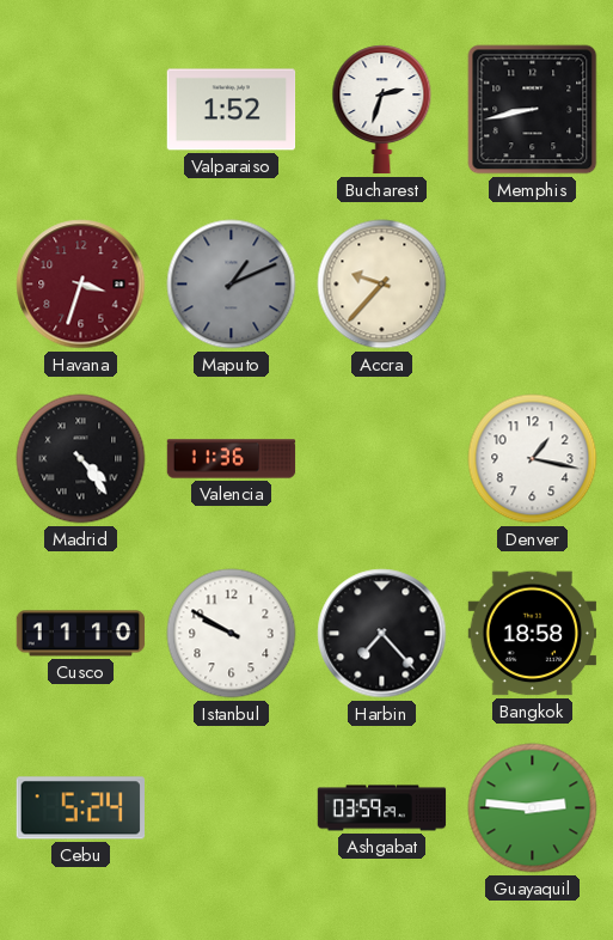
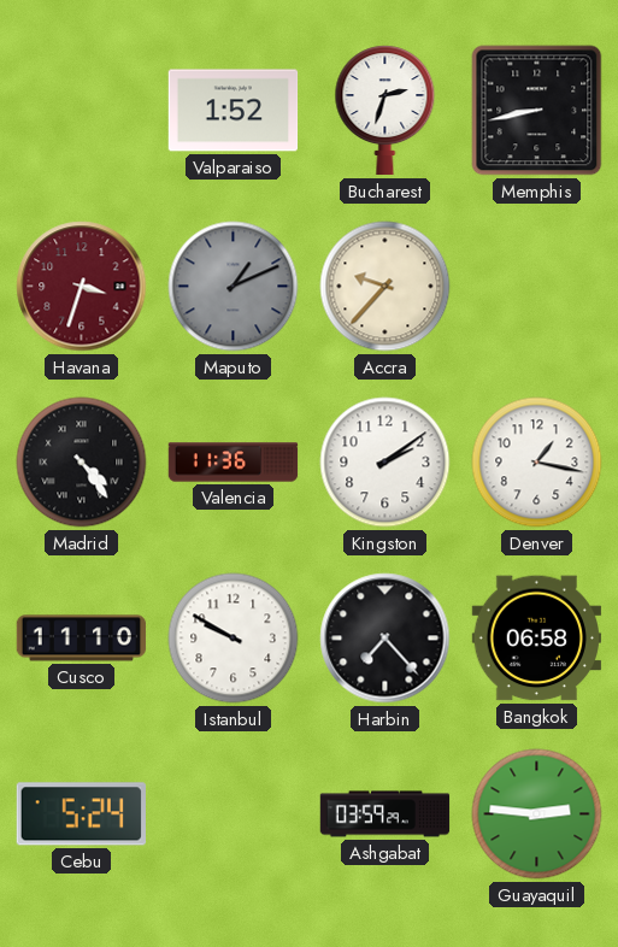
Kingston: none -> 2:09
Bangkok: 18:58 -> 06:58
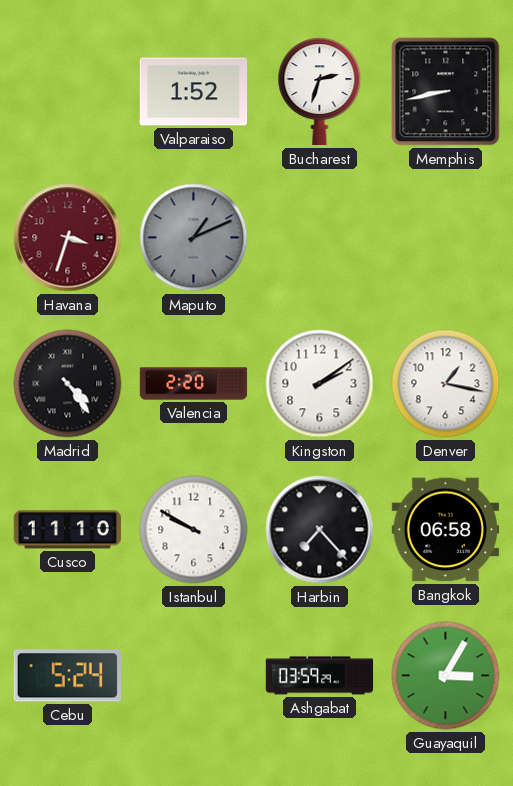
Accra: 9:37 -> none
Valencia: 11:36 -> 2:20
Guayaquil: 2:46 -> 3:05
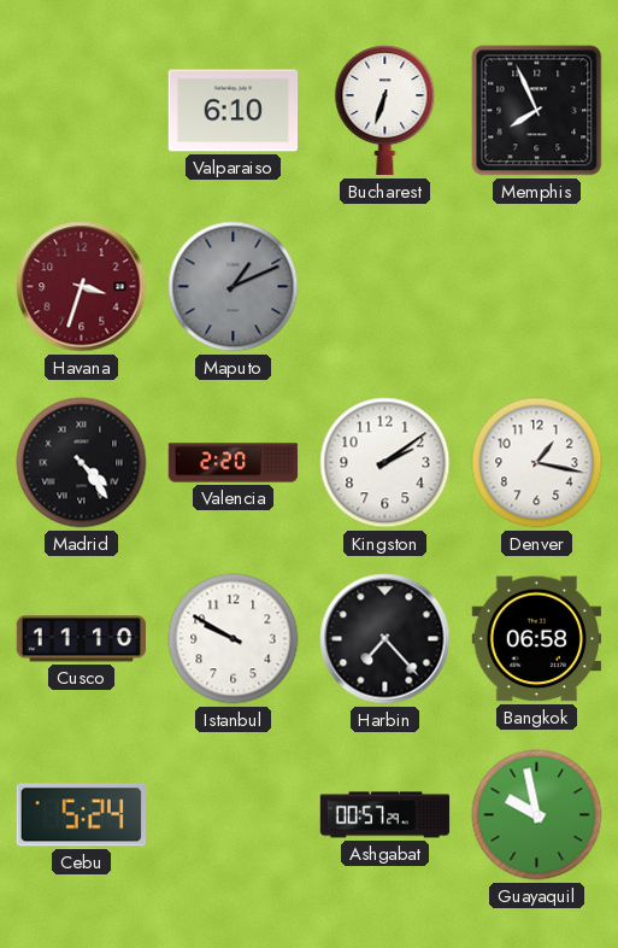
Valparaiso: 1:52 -> 6:10
Bucharest: 2:33 -> 6:33
Memphis: 8:43 -> 7:56
Ashgabat: 03:59 -> 00:57
Guayaquil: 3:05 -> 9:58
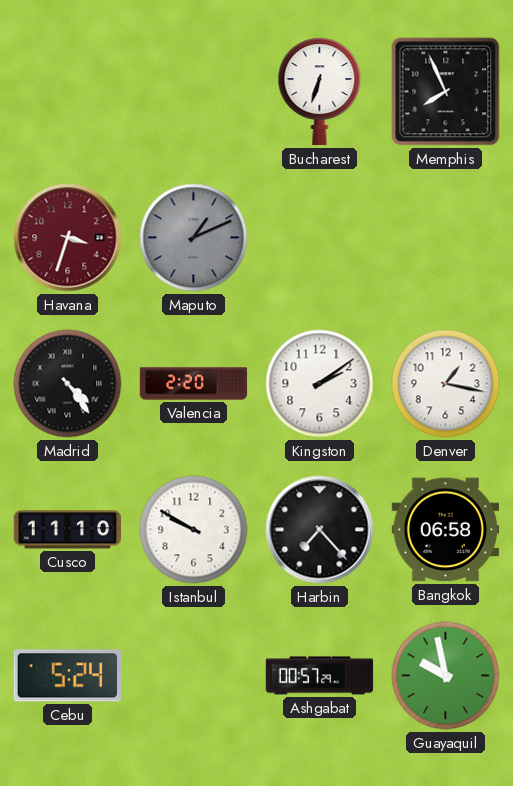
Valparaiso: 6:10 -> none
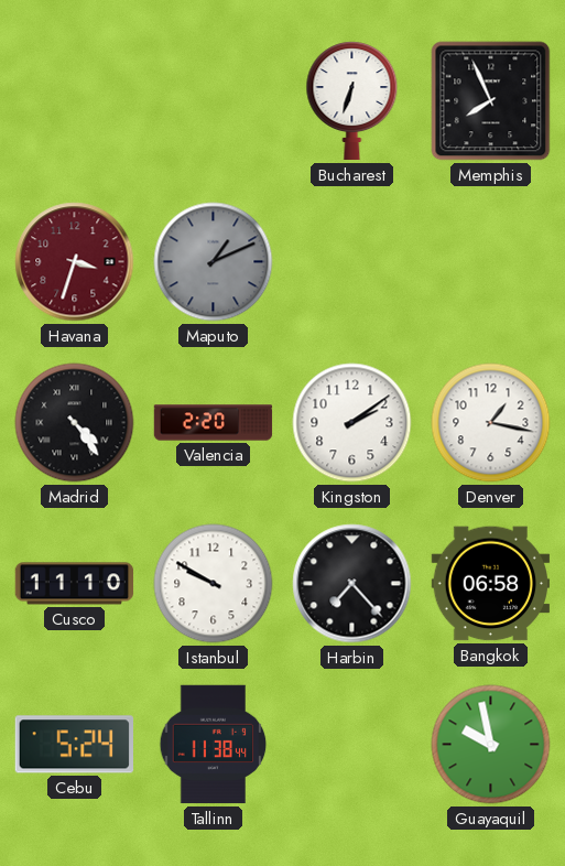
Tallinn: none -> 11:38
Ashgabat: 00:57 -> none
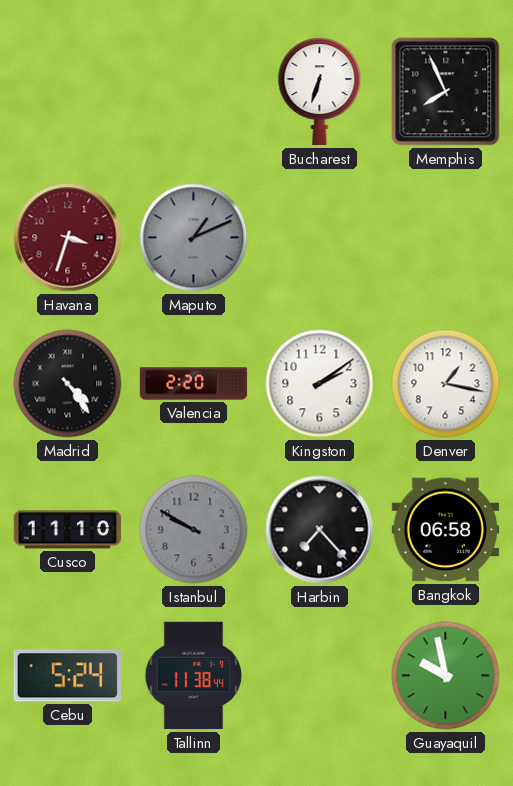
Istanbul dial: white -> grey
